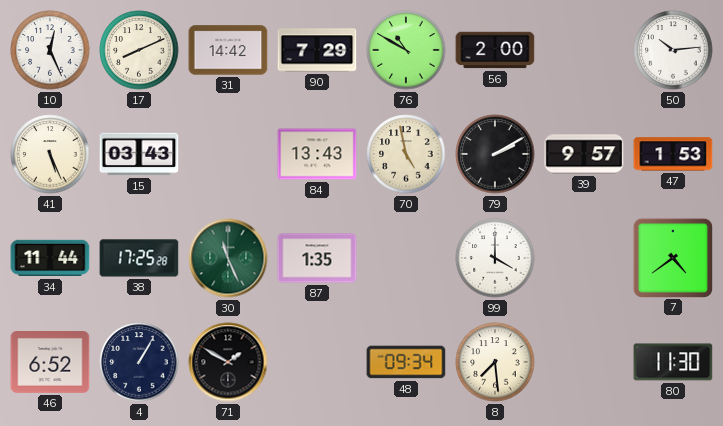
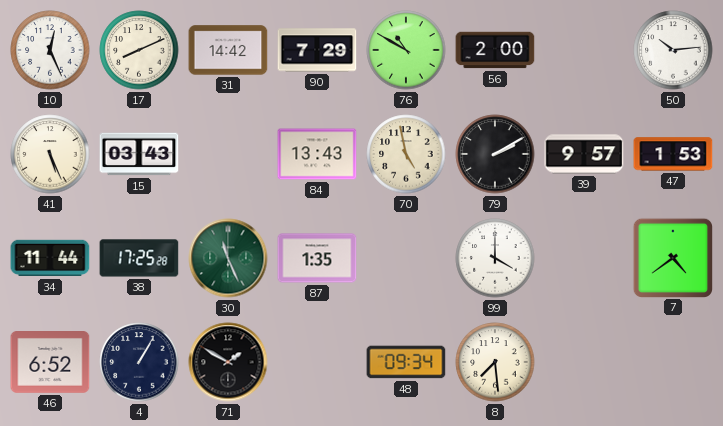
80: 11:30 -> none
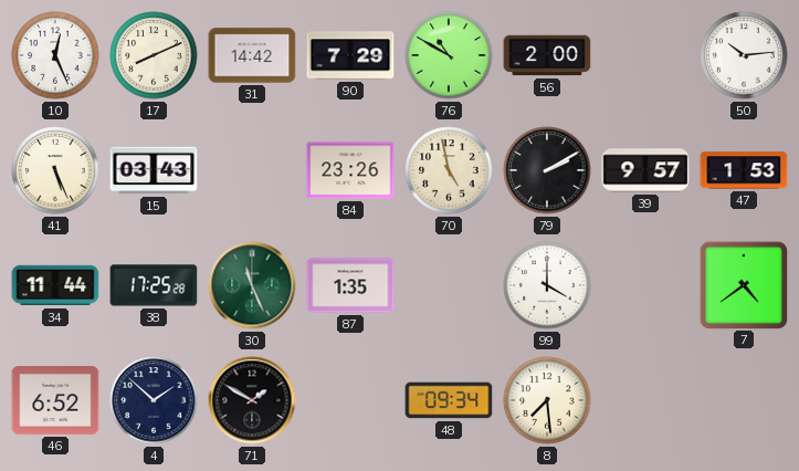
84: 13:43 -> 23:26
4: 1:05 -> 1:52
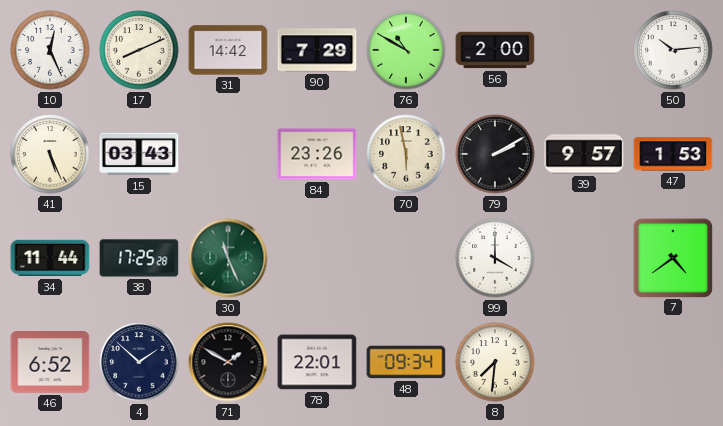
70: 4:58 -> 5:58
87: 1:35 -> none
78: none -> 22:01
8: 7:29 -> 7:31
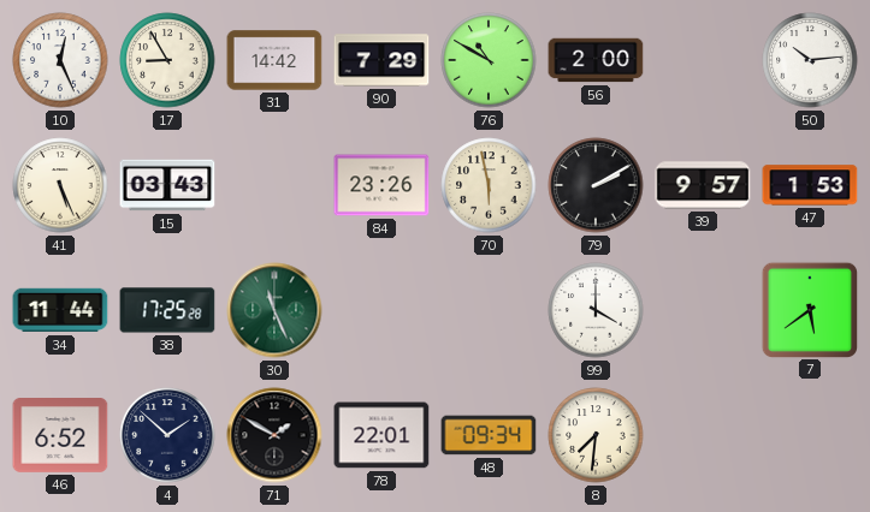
17: 8:11 -> 8:55
7: 4:39 -> 5:39
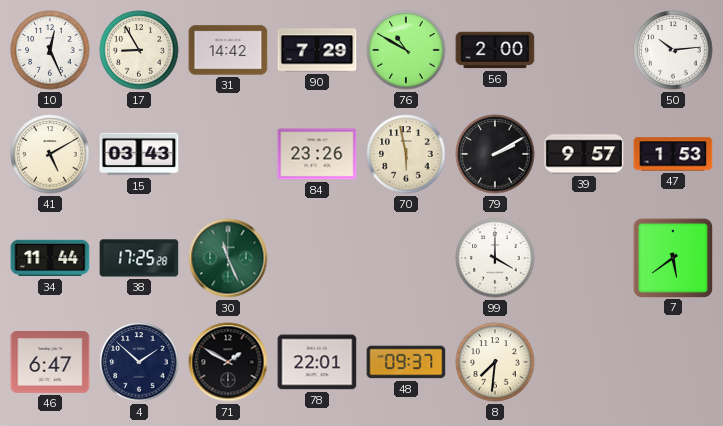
41: 5:26 -> 5:10
46: 6:52 -> 6:47
48: 09:34 -> 09:37
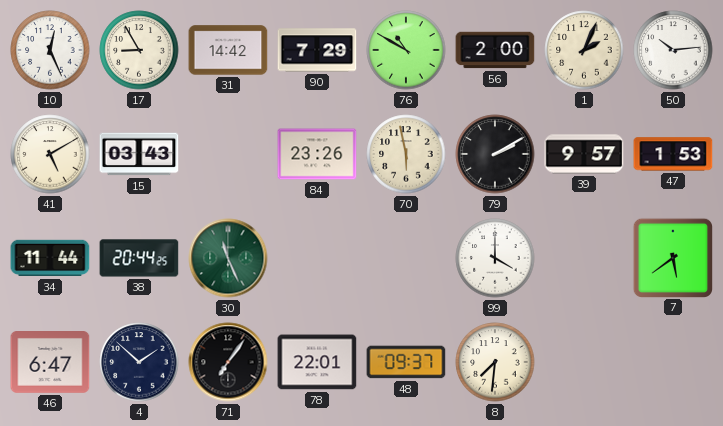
1: none -> 2:04
38: 17:25 -> 20:44
71: 1:50 -> 7:06
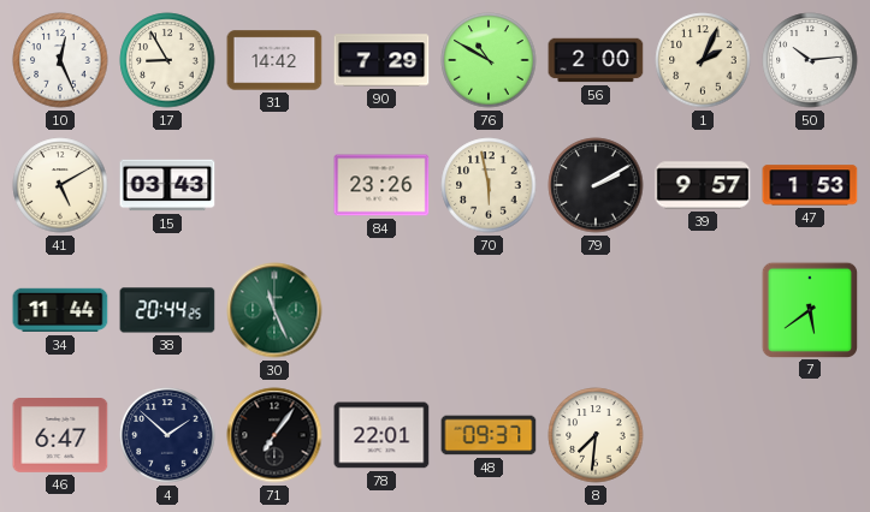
99: 4:00 -> none
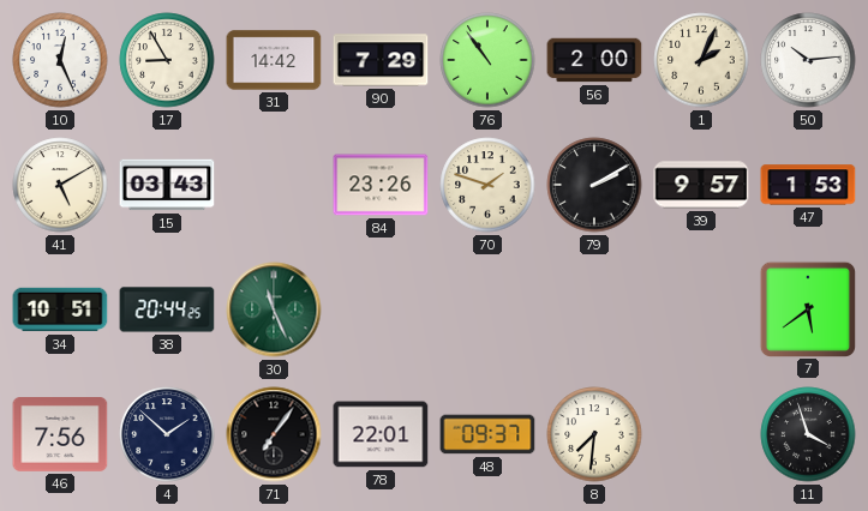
76: 10:50 -> 10:54
70: 5:58 -> 1:48
34: 11:44 -> 10:51
46: 6:47 -> 7:56
11: none -> 3:57
